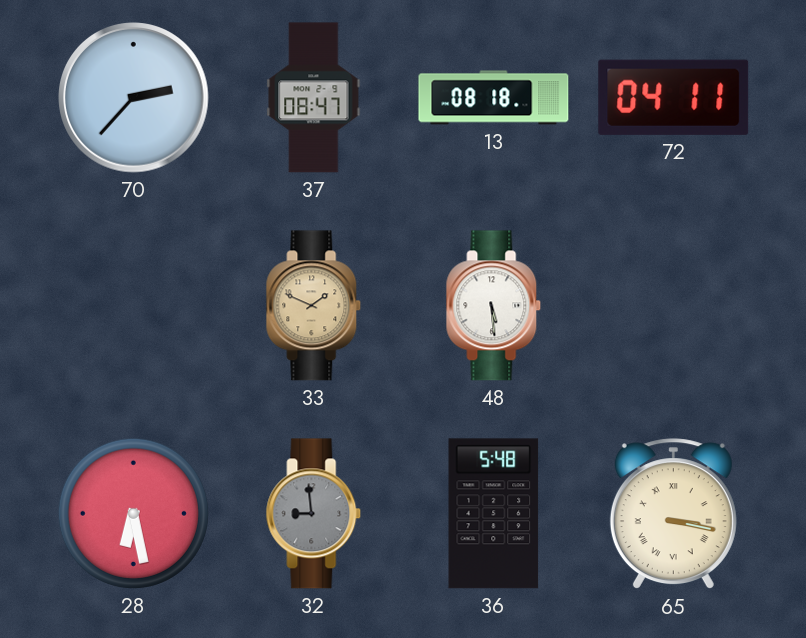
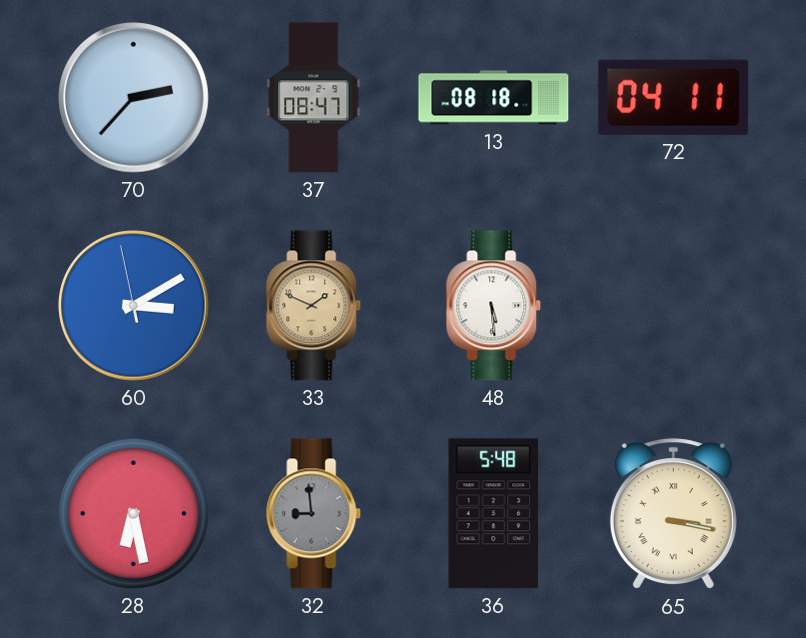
60: none -> 3:09
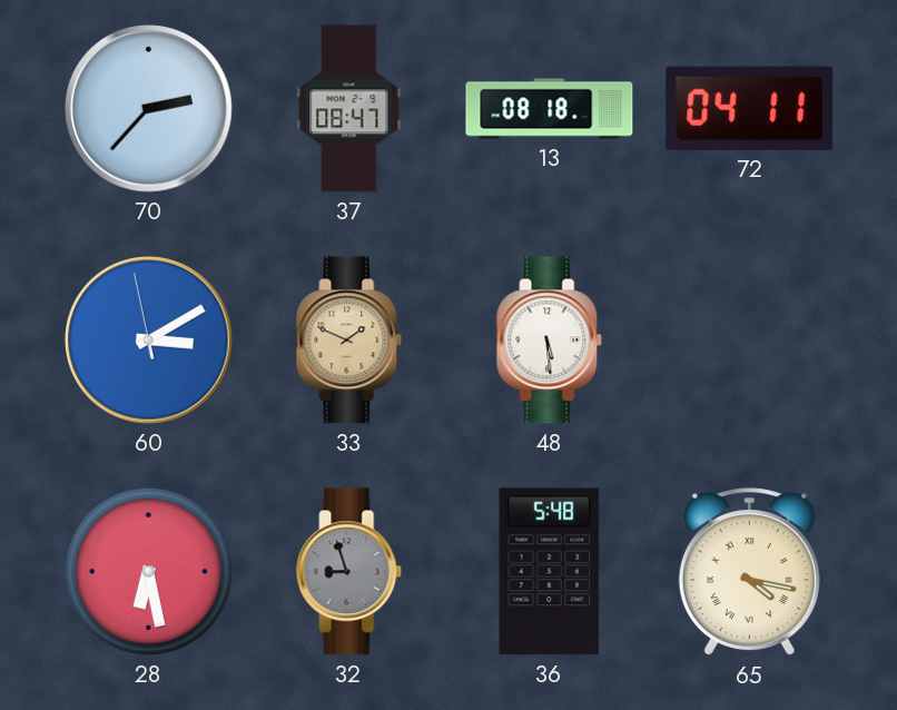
32: 8:59 -> 8:57
65: 3:17 -> 4:17
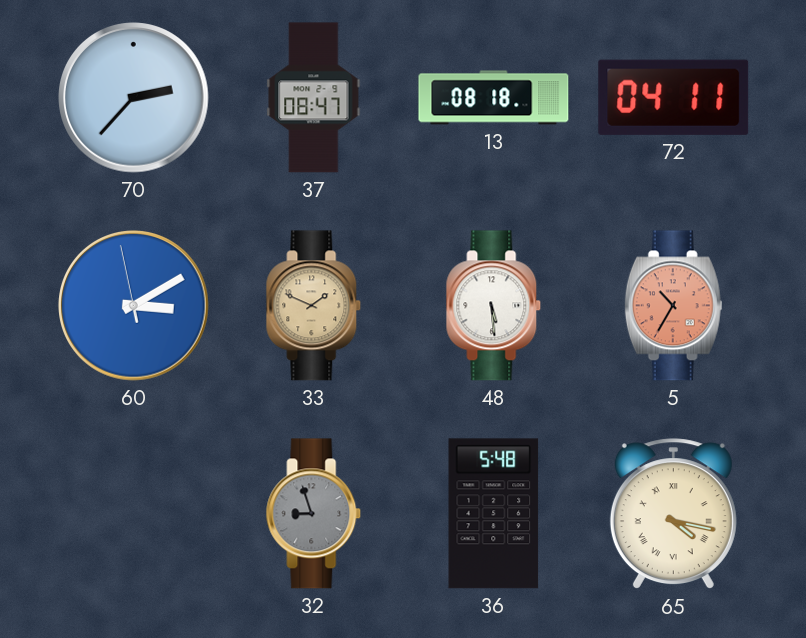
5: none -> 10:35
28: 6:28 -> none
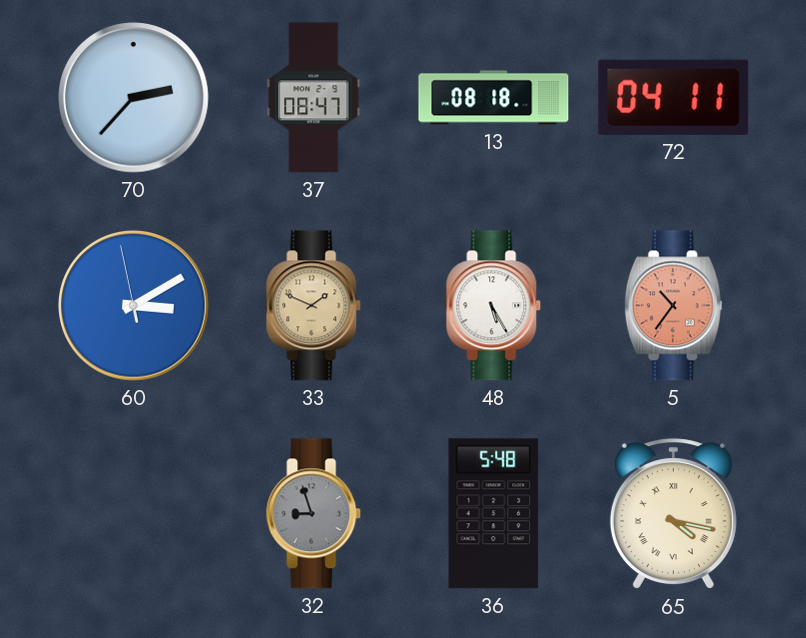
48: 5:29 -> 5:25
5: 10:35 -> 10:36
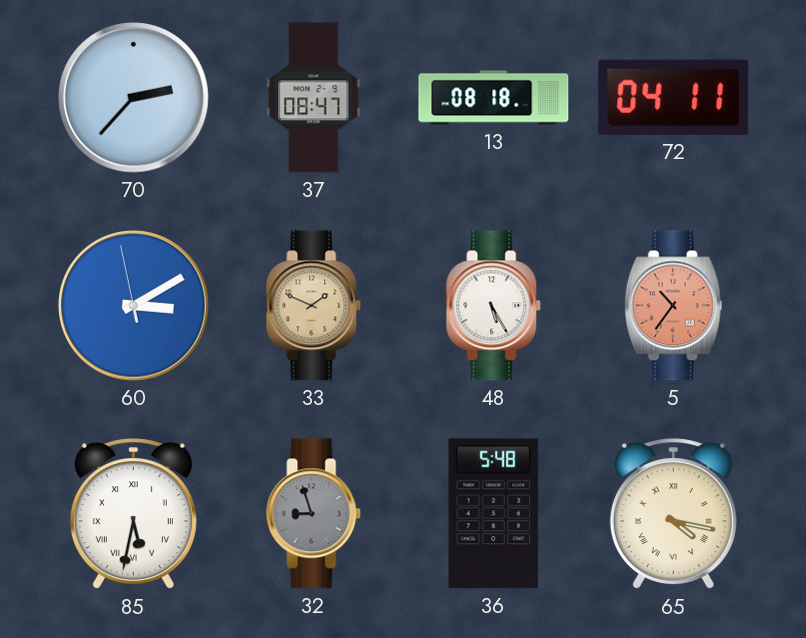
85: none -> 5:32
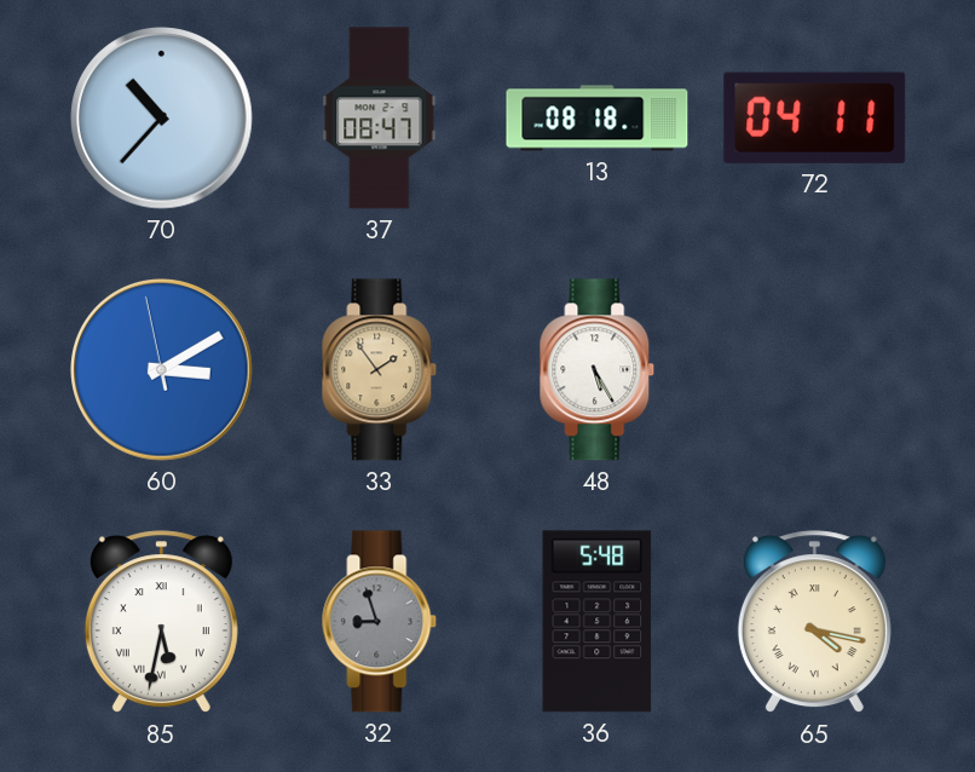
70: 2:37 -> 10:37
33: 1:49 -> 1:54
5: 10:36 -> none
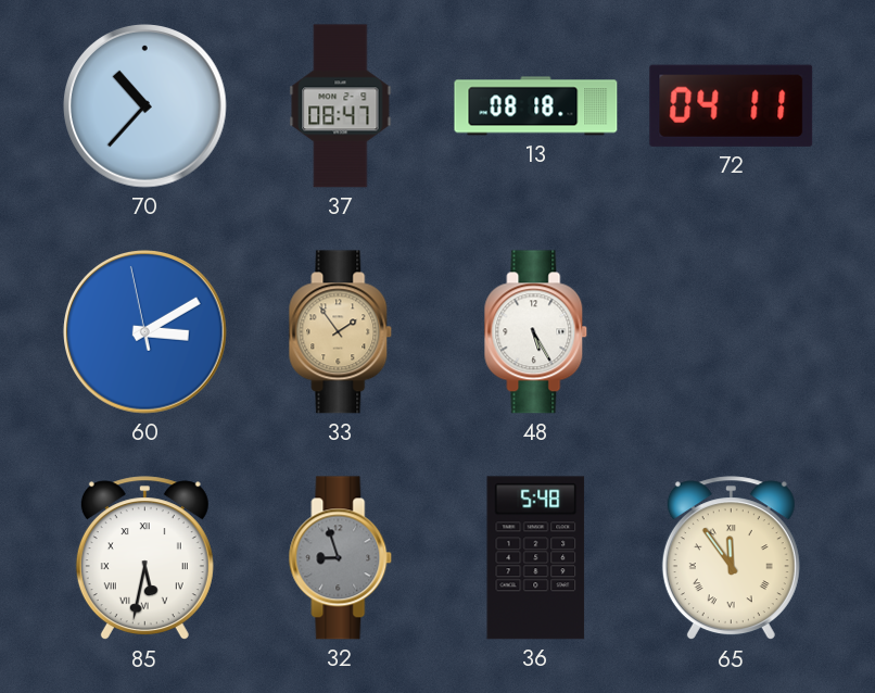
65: 4:17 -> 11:54
